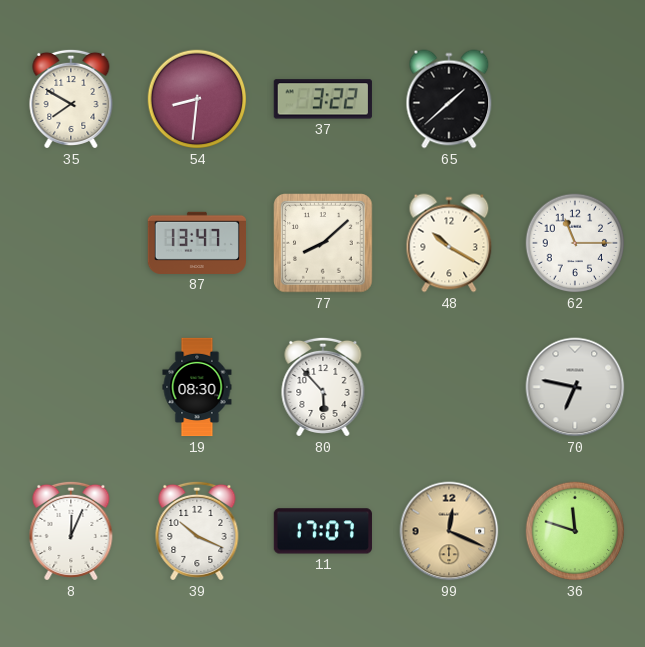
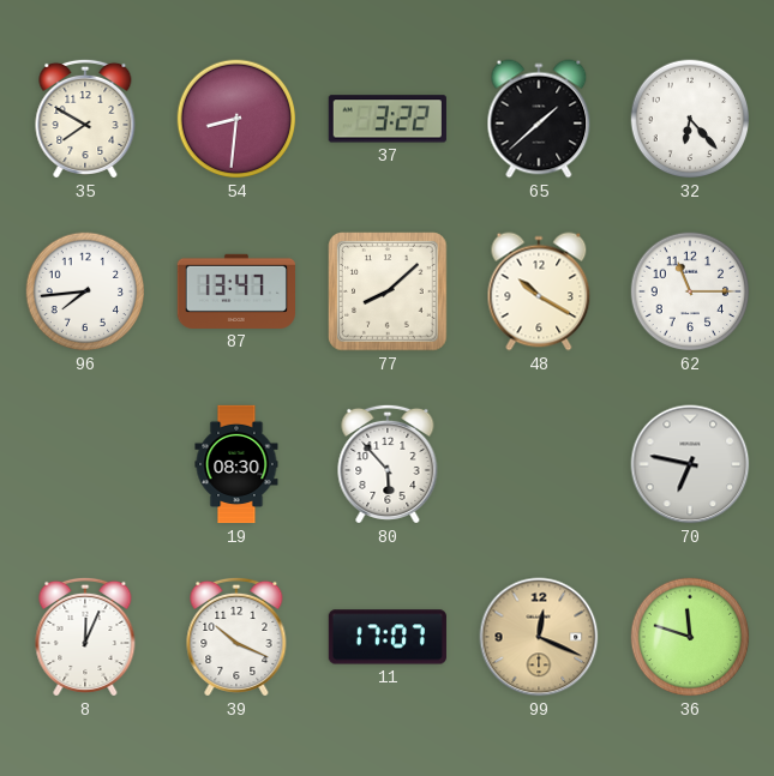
32: none -> 6:23
96: none -> 7:44
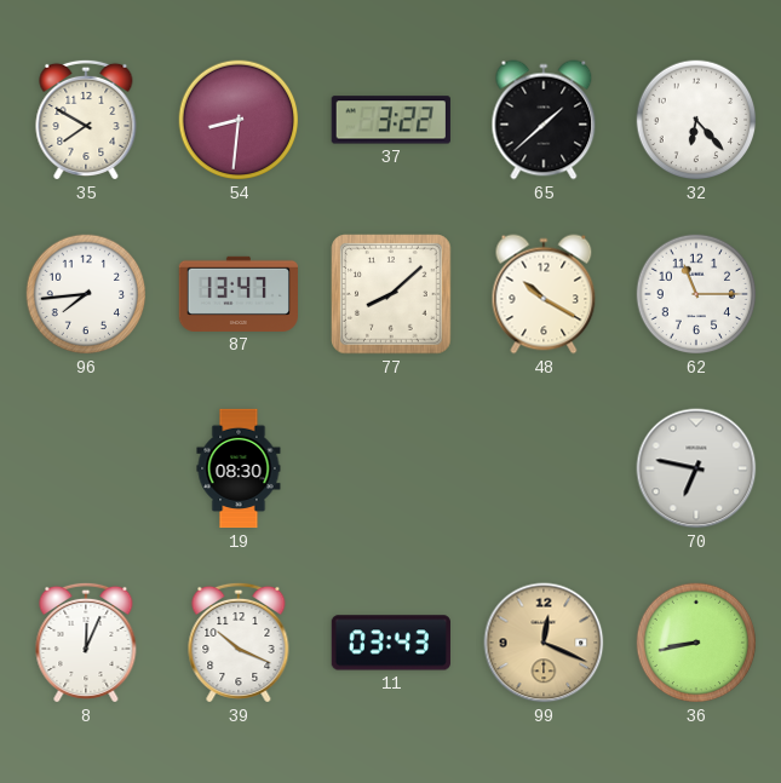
80: 5:53 -> none
11: 17:07 -> 03:43
36: 11:48 -> 8:43
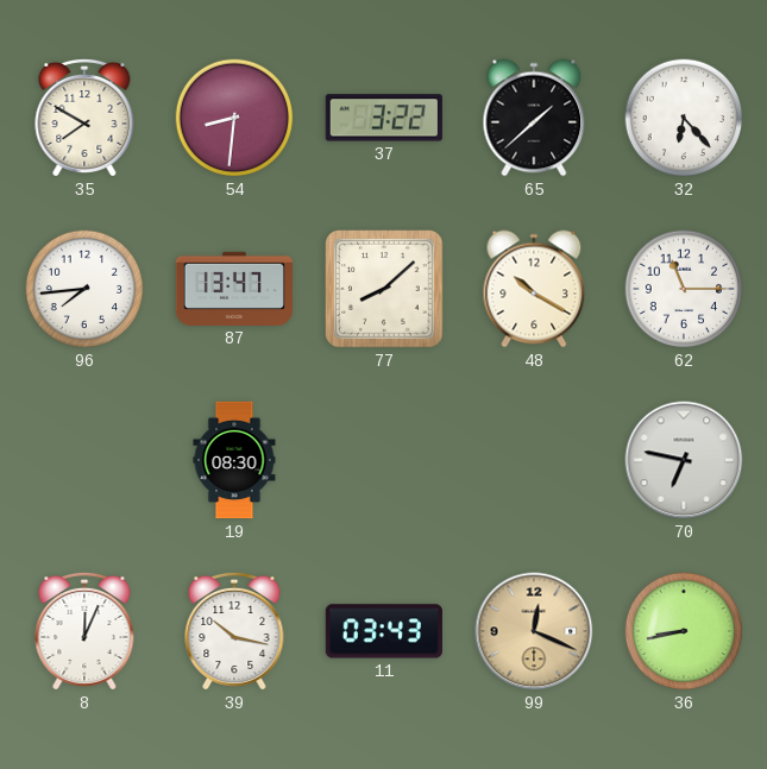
39: 10:19 -> 10:17
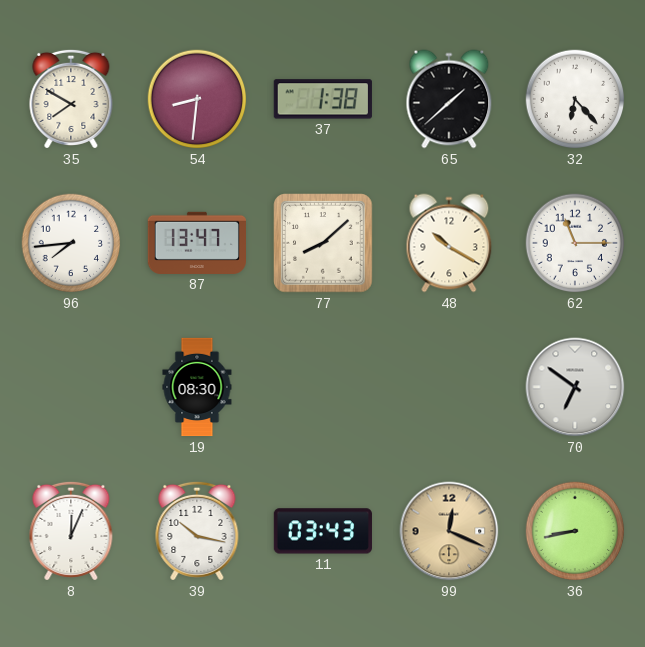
37: 3:22 -> 1:38
70: 6:47 -> 6:51
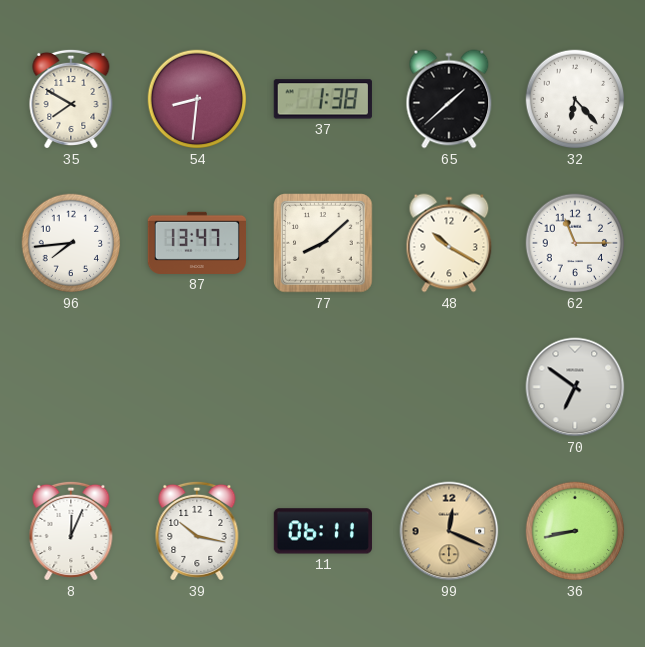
19: 08:30 -> none
11: 03:43 -> 06:11
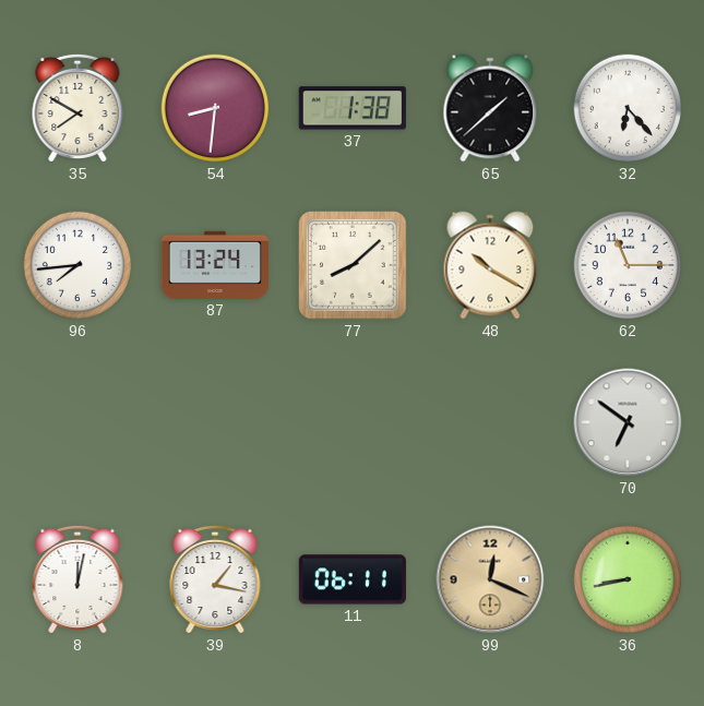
87: 13:47 -> 13:24
8: 12:04 -> 12:02
39: 10:17 -> 1:17
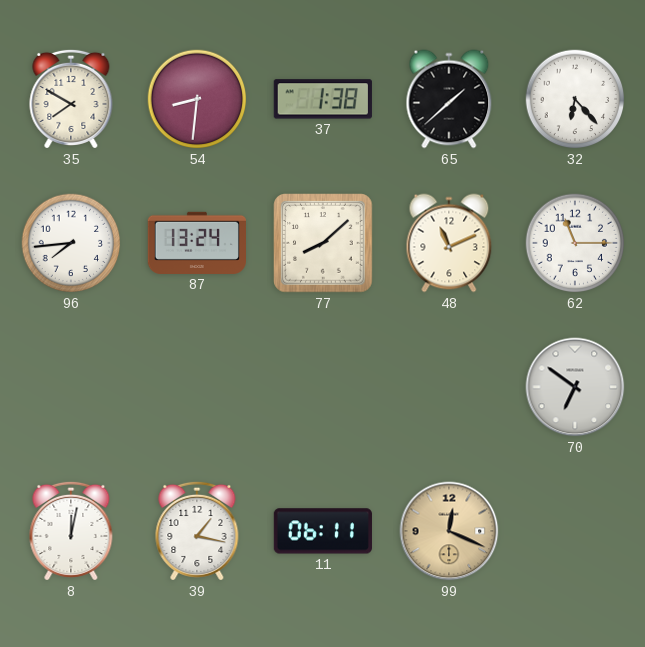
48: 10:20 -> 11:11
36: 8:43 -> none
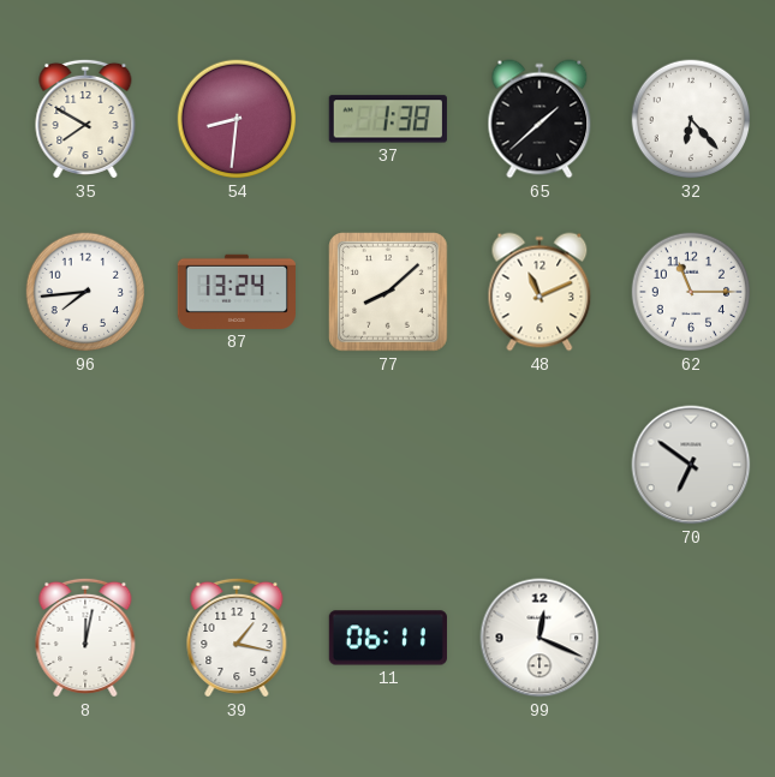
99 dial: champagne -> white
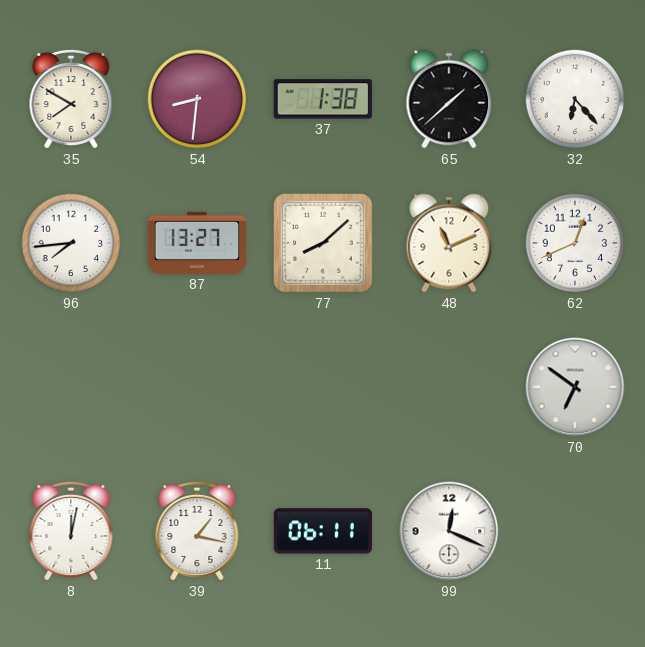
87: 13:24 -> 13:27
62: 11:15 -> 12:41
